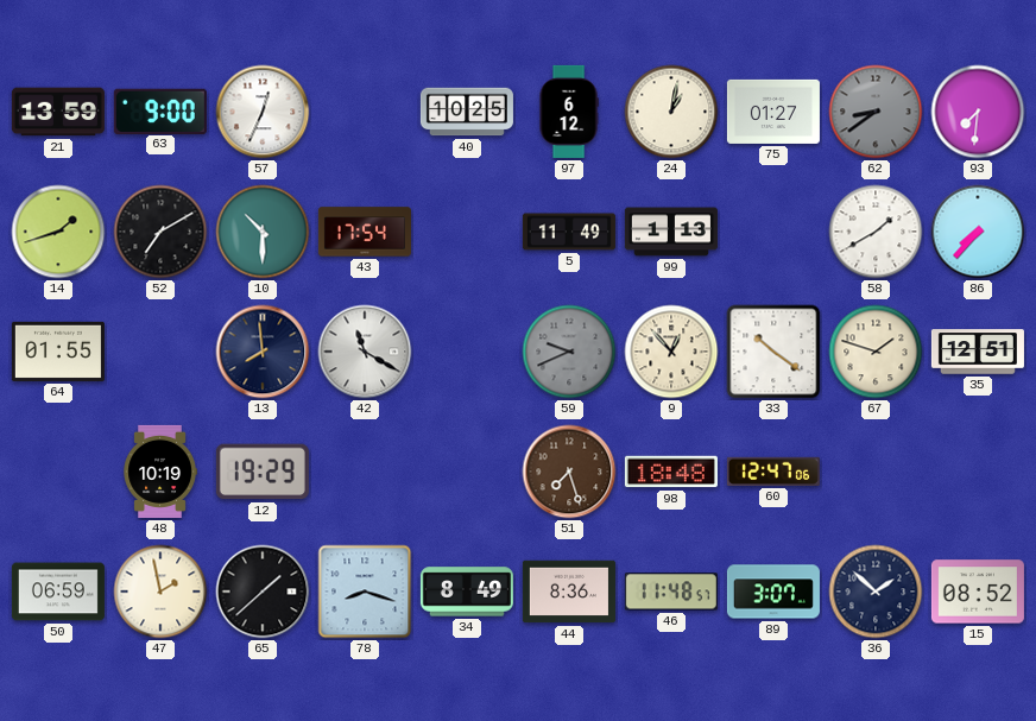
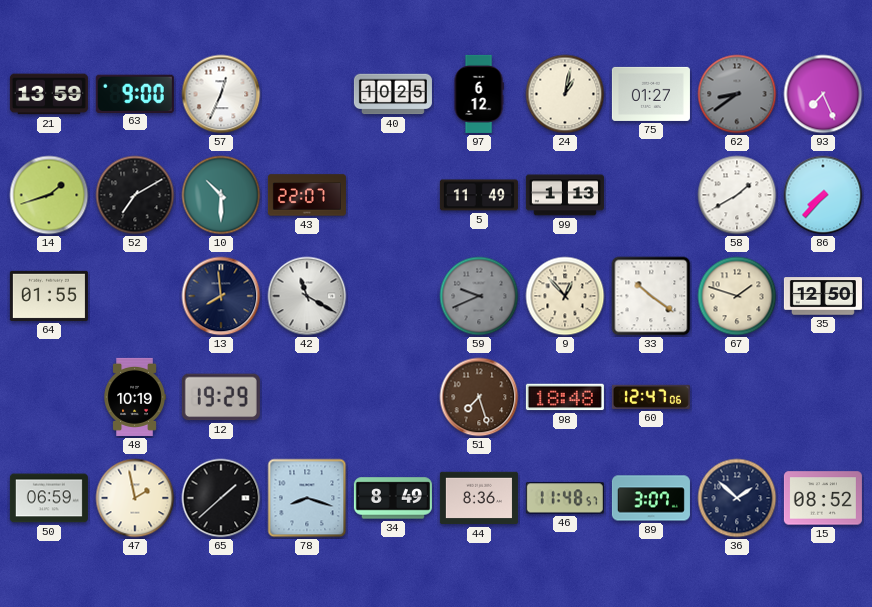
93: 7:31 -> 7:26
43: 17:54 -> 22:07
35: 12:51 -> 12:50
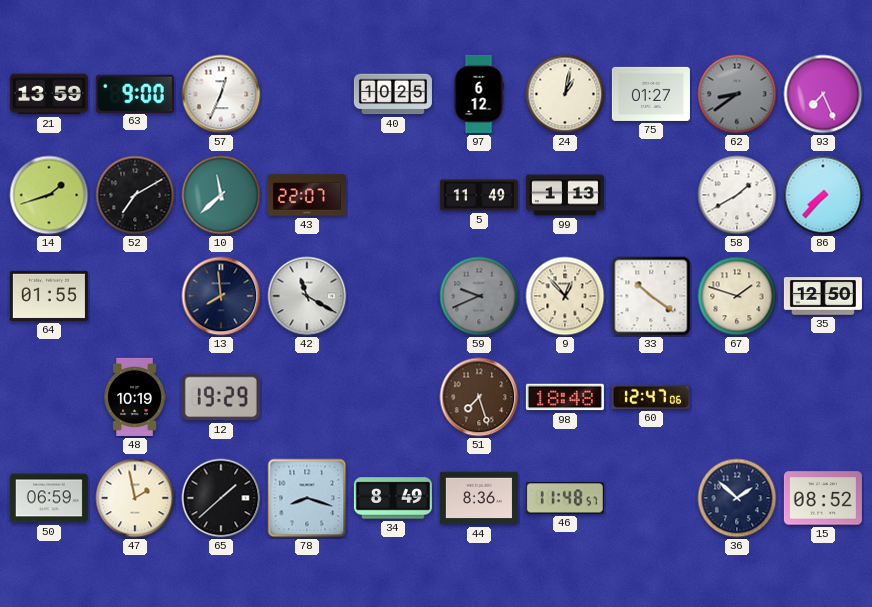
10: 10:30 -> 11:38
89: 3:07 -> none
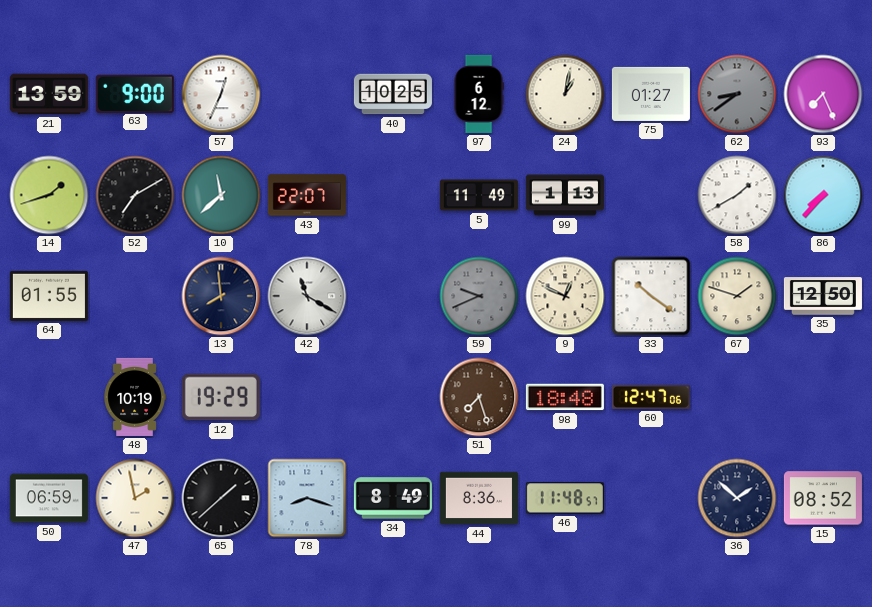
9: 12:53 -> 12:49
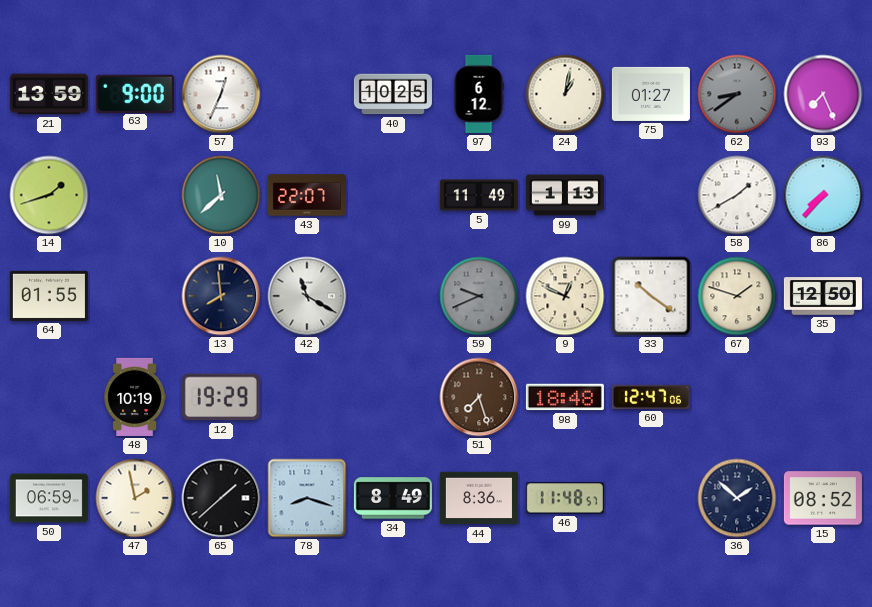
52: 7:10 -> none
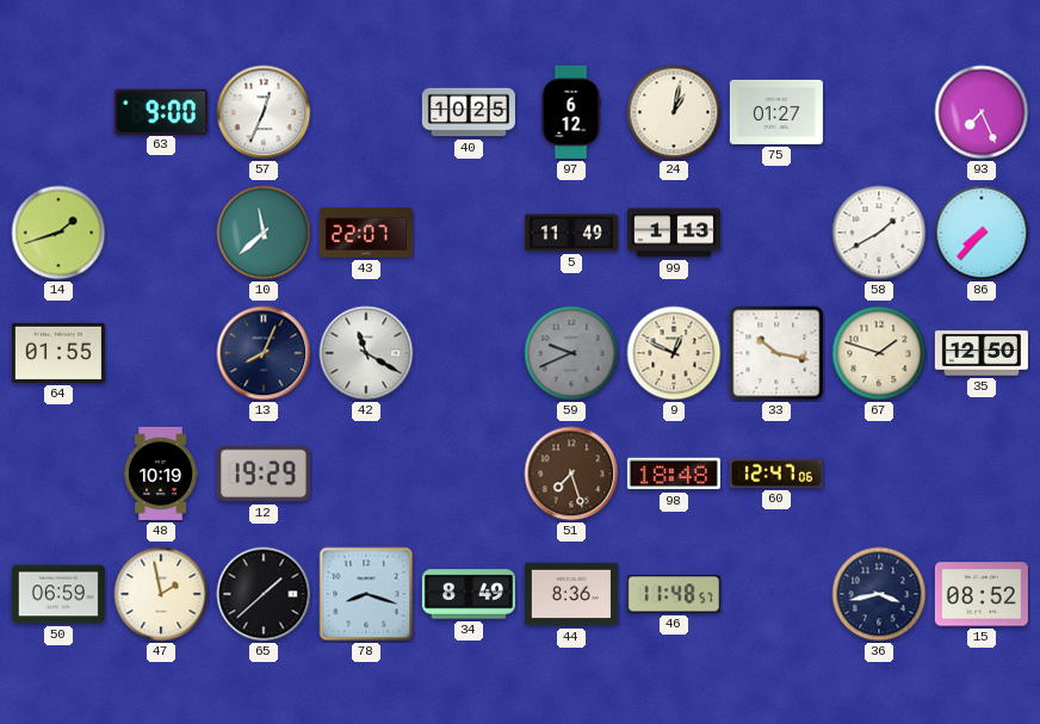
21: 13:59 -> none
62: 8:39 -> none
13: 7:59 -> 8:04
33: 10:21 -> 10:17
36: 1:52 -> 3:43
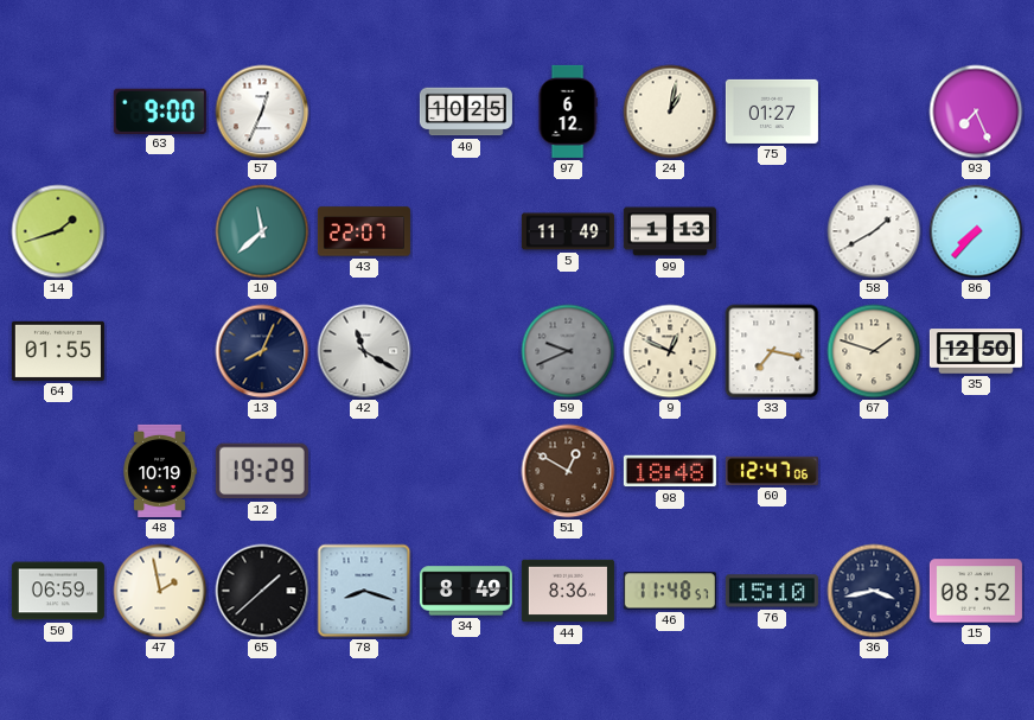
33: 10:17 -> 7:17
51: 7:27 -> 12:50
76: none -> 15:10
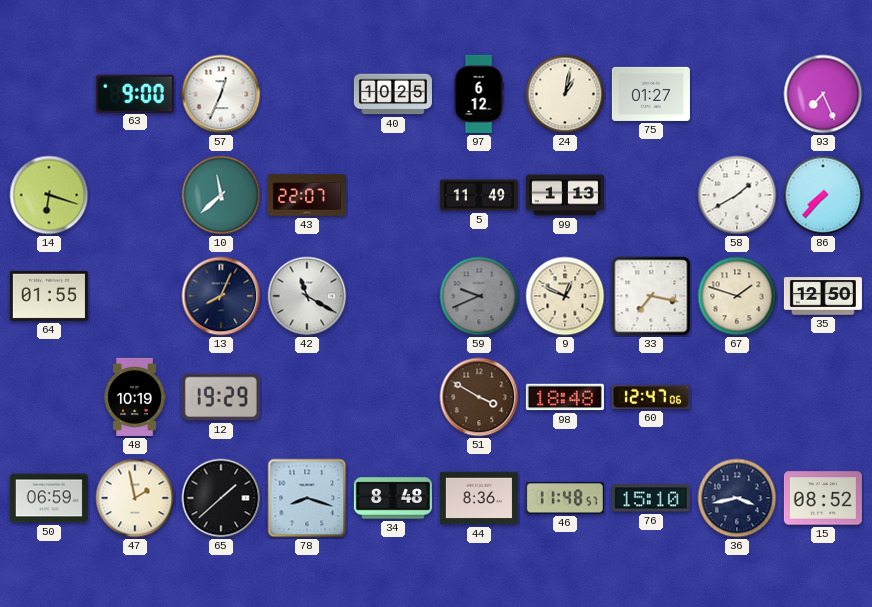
14: 1:42 -> 6:18
51: 12:50 -> 3:50
34: 8:49 -> 8:48
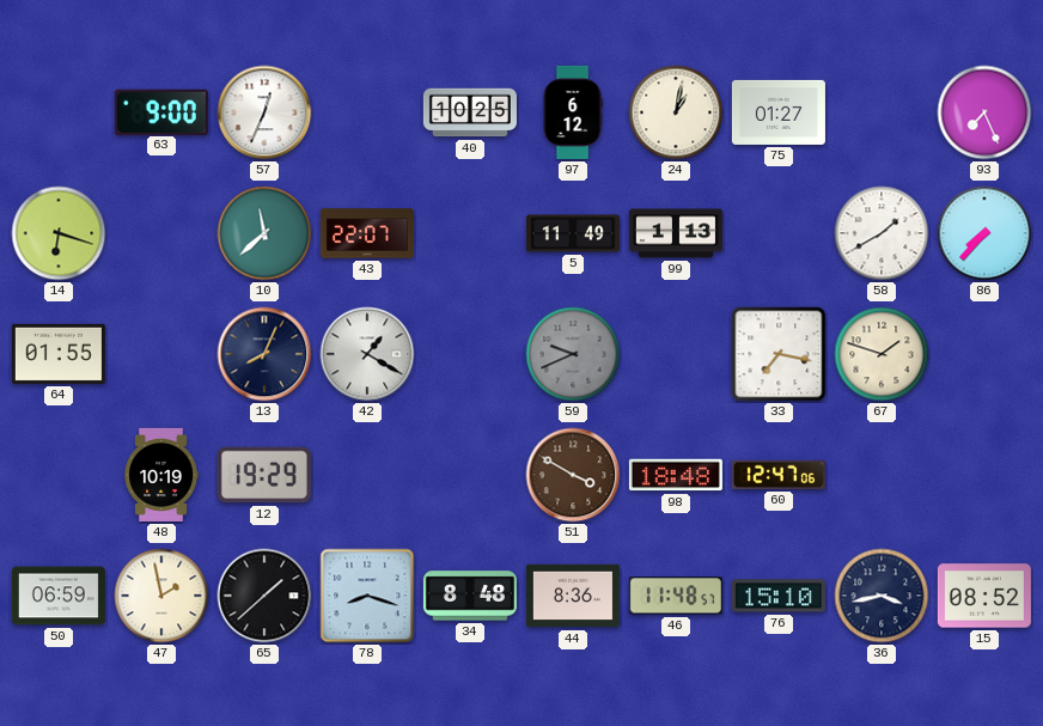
42: 11:20 -> 1:20
9: 12:49 -> none
35: 12:50 -> none
